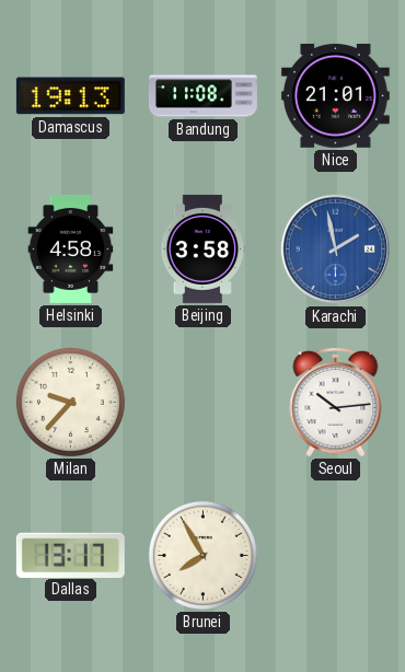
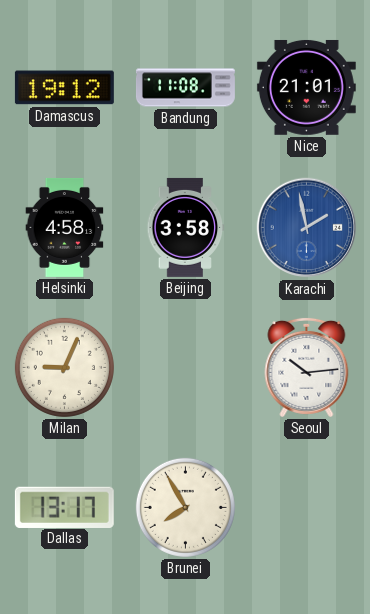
Damascus: 19:13 -> 19:12
Milan: 9:37 -> 9:04
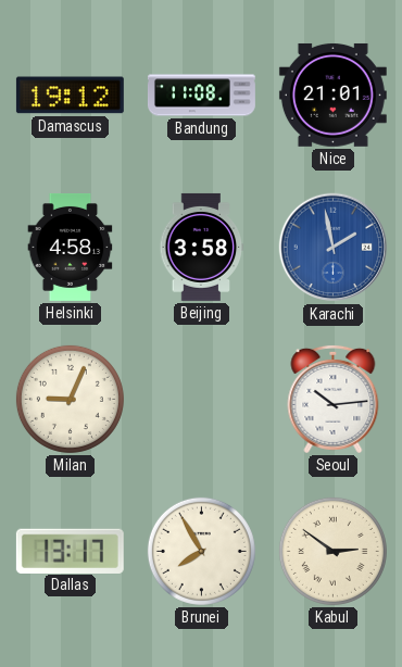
Kabul: none -> 2:51
